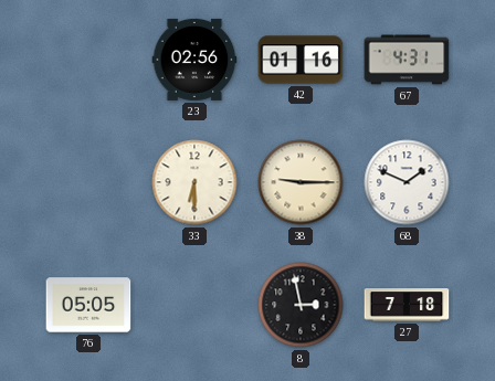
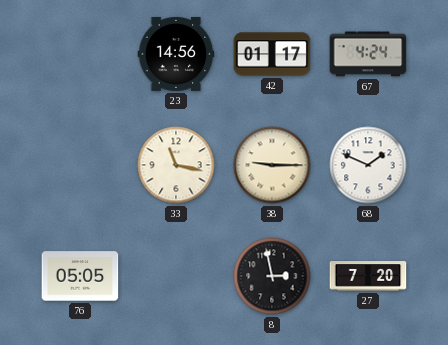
23: 02:56 -> 14:56
42: 01:16 -> 01:17
67: 4:31 -> 4:24
33: 6:30 -> 11:17
27: 7:18 -> 7:20
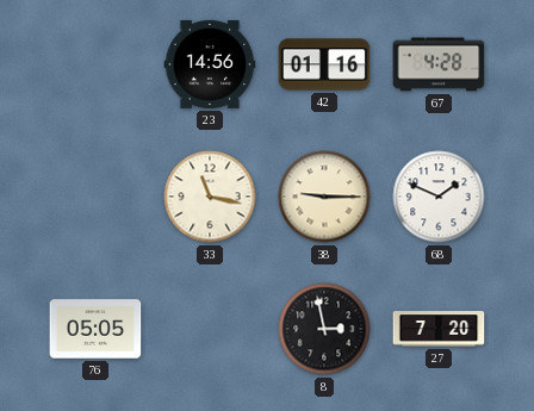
42: 01:17 -> 01:16
67: 4:24 -> 4:28
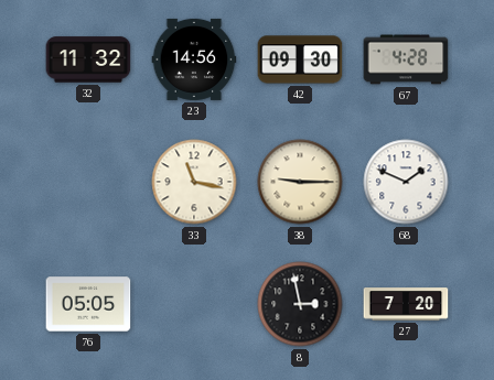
32: none -> 11:32
42: 01:16 -> 09:30
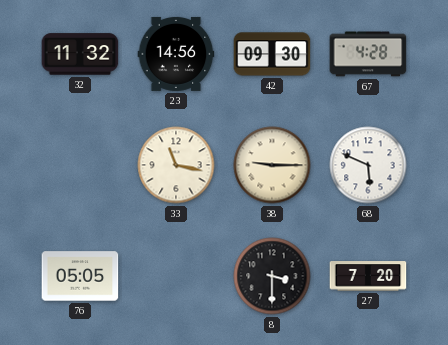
68: 1:49 -> 5:49
8: 2:58 -> 3:30
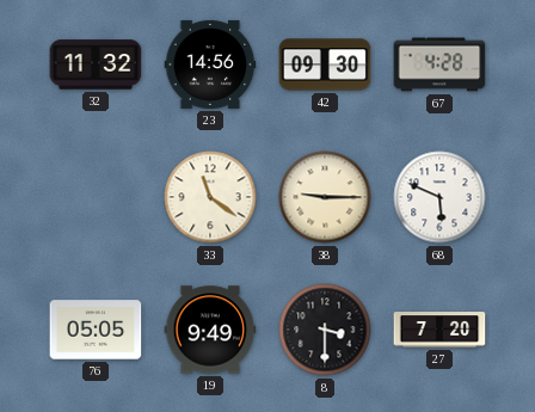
33: 11:17 -> 11:21
19: none -> 9:49
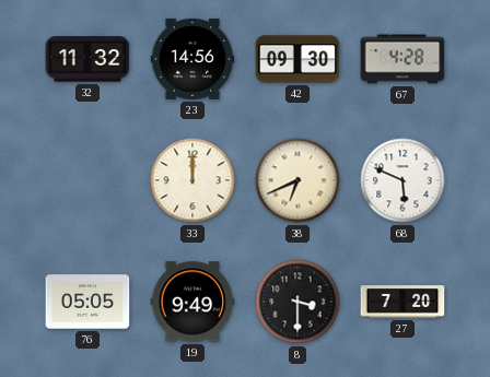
33: 11:21 -> 12:00
38: 9:15 -> 6:41
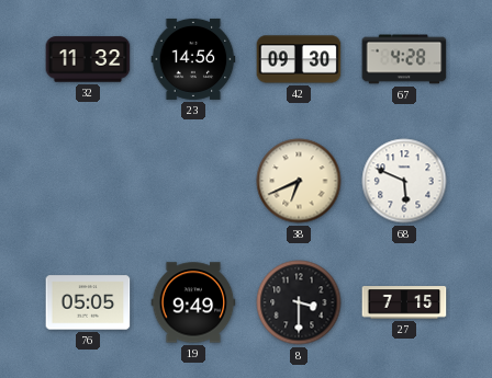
33: 12:00 -> none
27: 7:20 -> 7:15
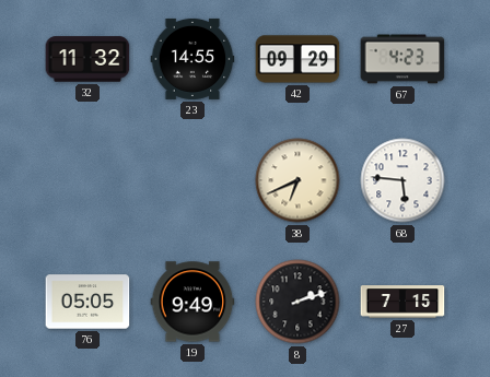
23: 14:56 -> 14:55
42: 09:30 -> 09:29
67: 4:28 -> 4:23
68: 5:49 -> 5:46
8: 3:30 -> 2:12
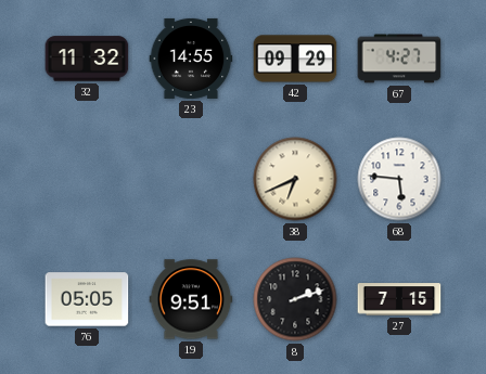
67: 4:23 -> 4:27
19: 9:49 -> 9:51
